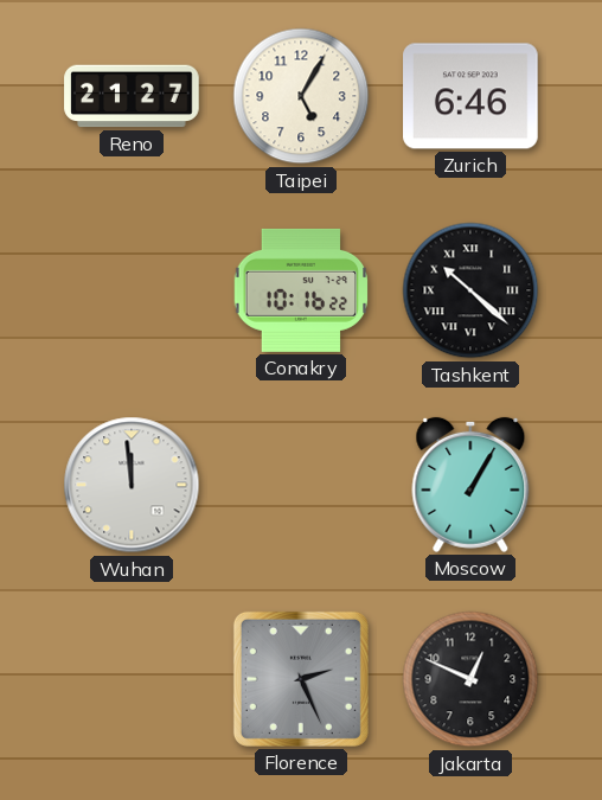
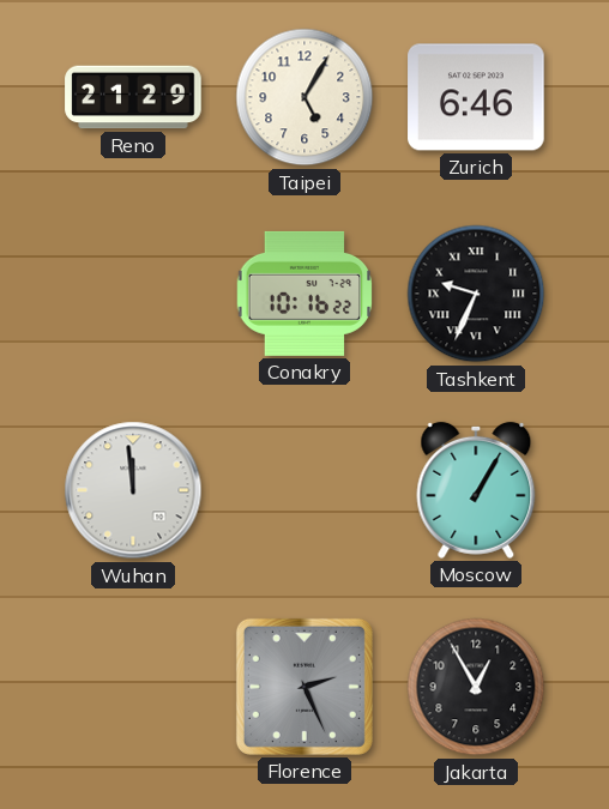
Reno: 21:27 -> 21:29
Tashkent: 10:22 -> 9:34
Jakarta: 12:49 -> 12:55
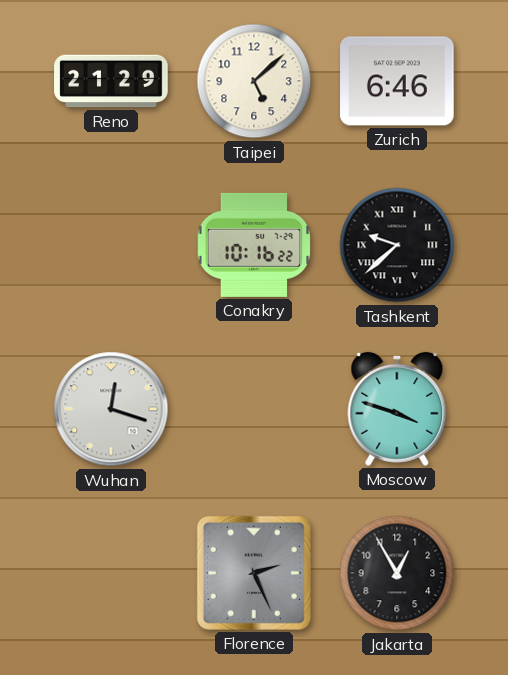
Taipei: 5:05 -> 5:08
Tashkent: 9:34 -> 9:38
Wuhan: 11:59 -> 12:18
Moscow: 1:05 -> 3:48
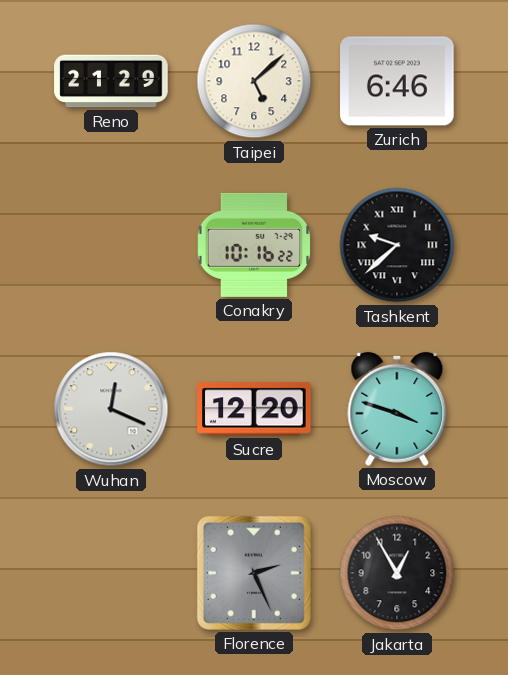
Wuhan: 12:18 -> 12:19
Sucre: none -> 12:20
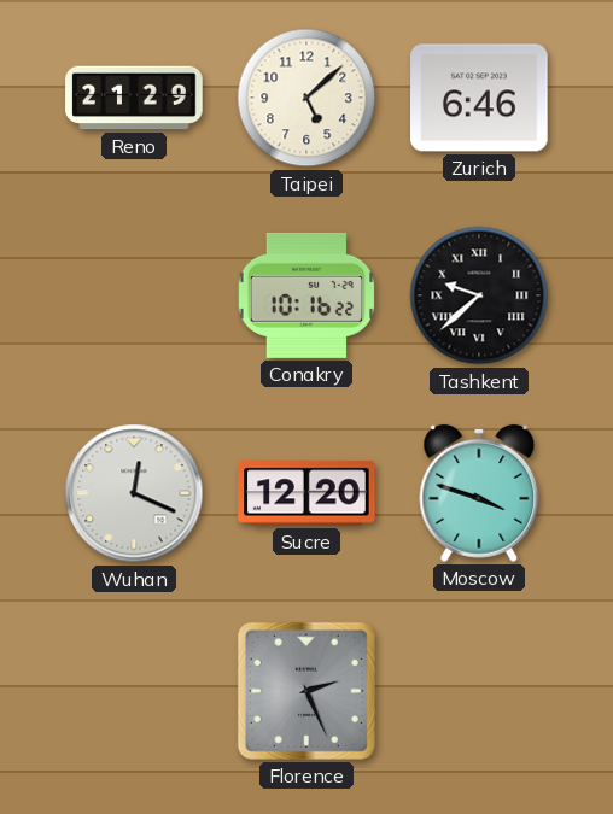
Jakarta: 12:55 -> none
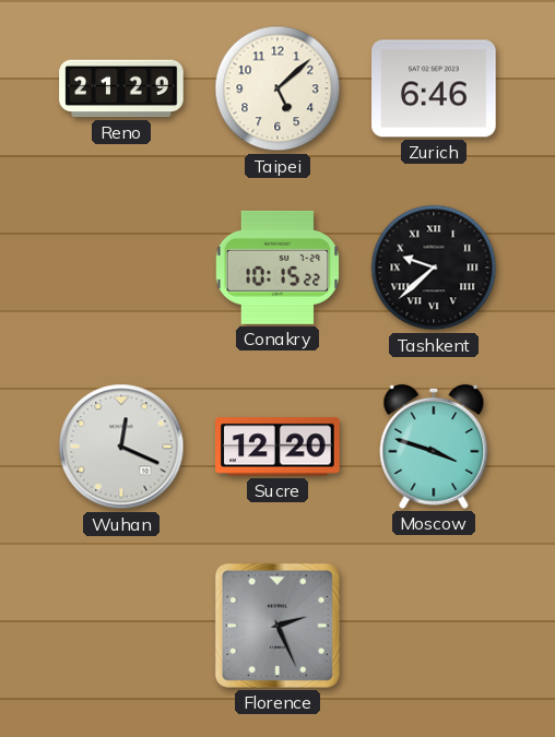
Conakry: 10:16 -> 10:15
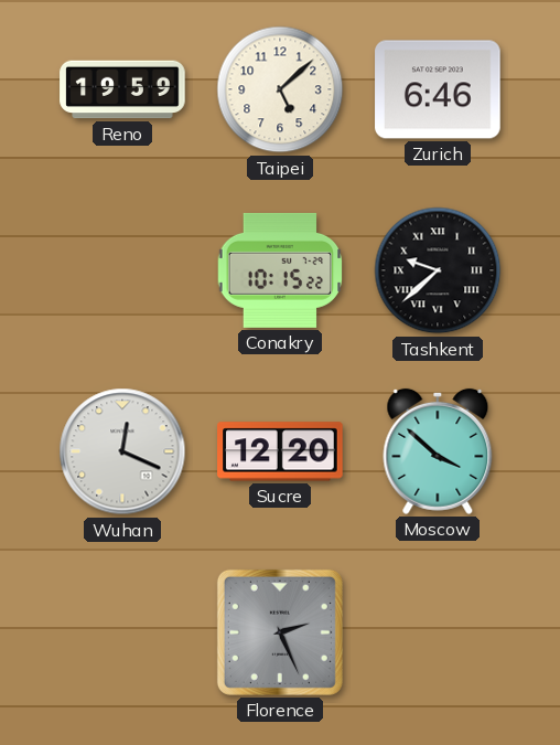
Reno: 21:29 -> 19:59
Moscow: 3:48 -> 3:52
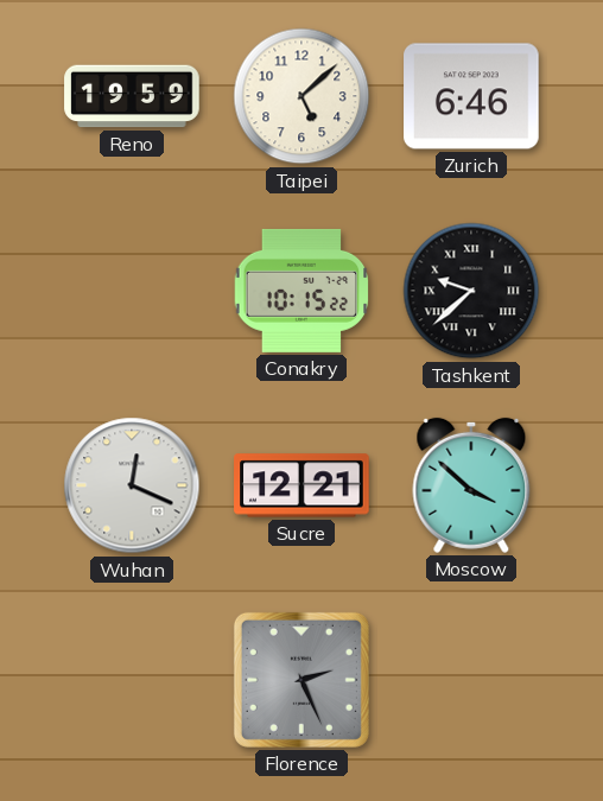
Sucre: 12:20 -> 12:21
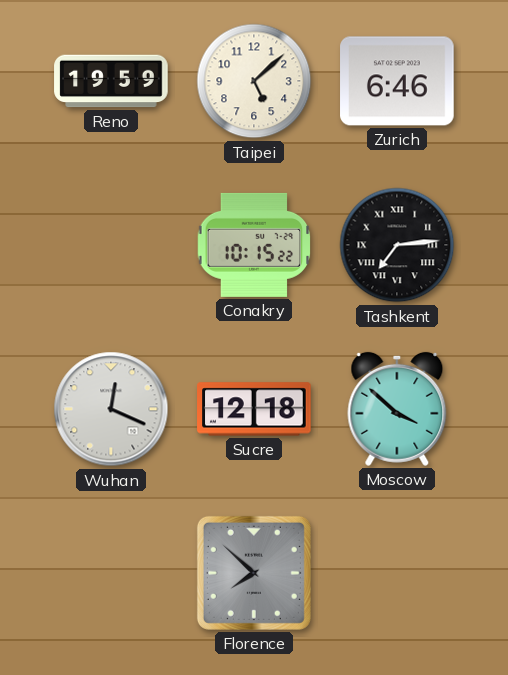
Tashkent: 9:38 -> 7:14
Sucre: 12:21 -> 12:18
Florence: 2:26 -> 7:52
